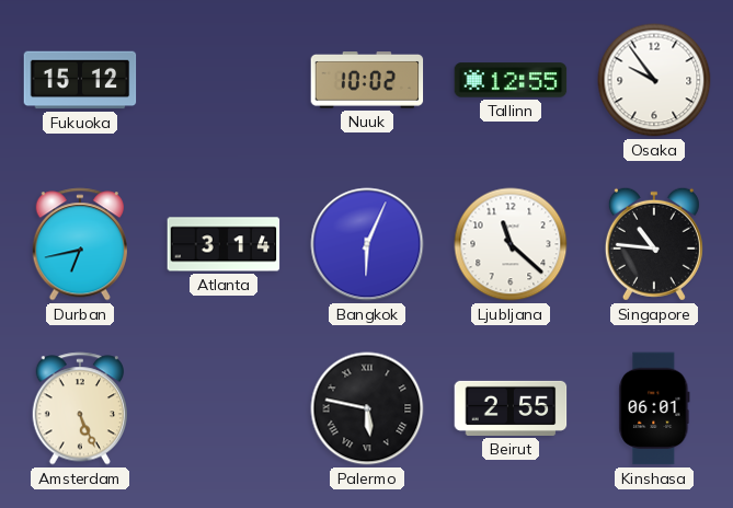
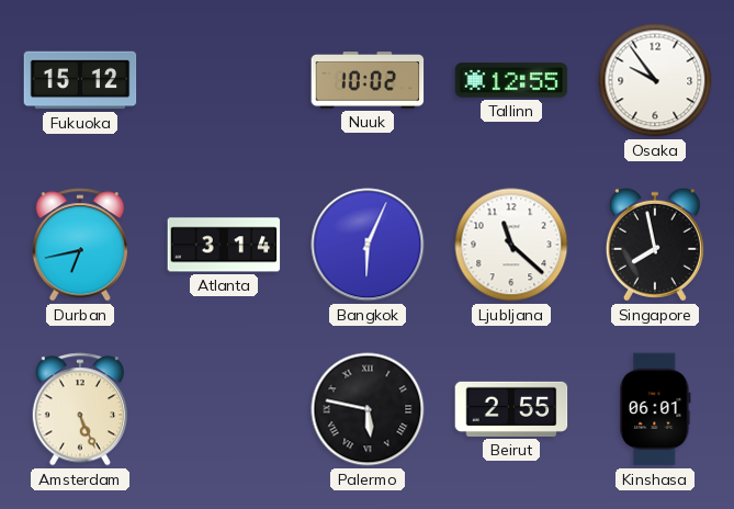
Singapore: 10:46 -> 7:58
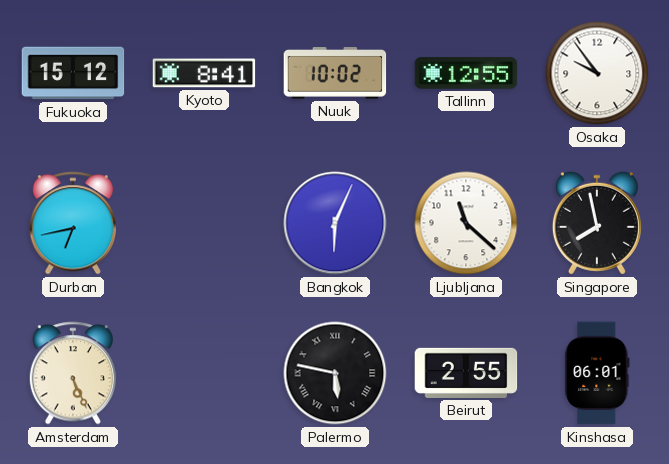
Kyoto: none -> 8:41
Atlanta: 3:14 -> none
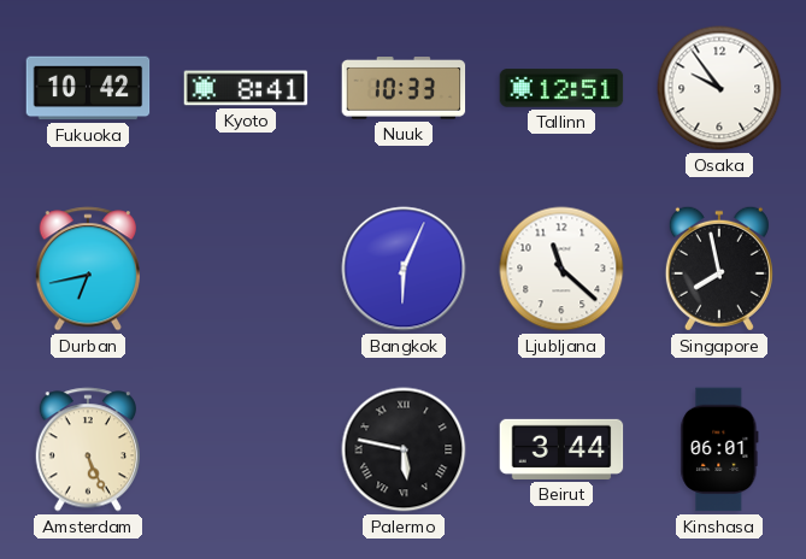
Fukuoka: 15:12 -> 10:42
Nuuk: 10:02 -> 10:33
Tallinn: 12:55 -> 12:51
Beirut: 2:55 -> 3:44
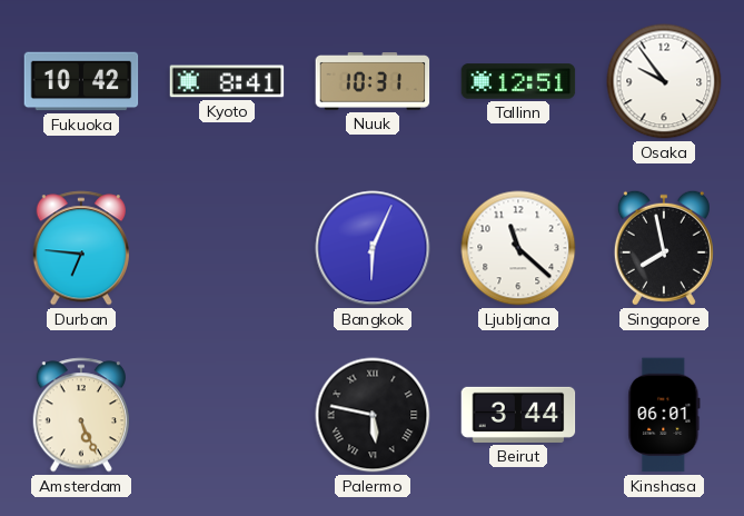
Nuuk: 10:33 -> 10:31
Durban: 6:43 -> 6:46
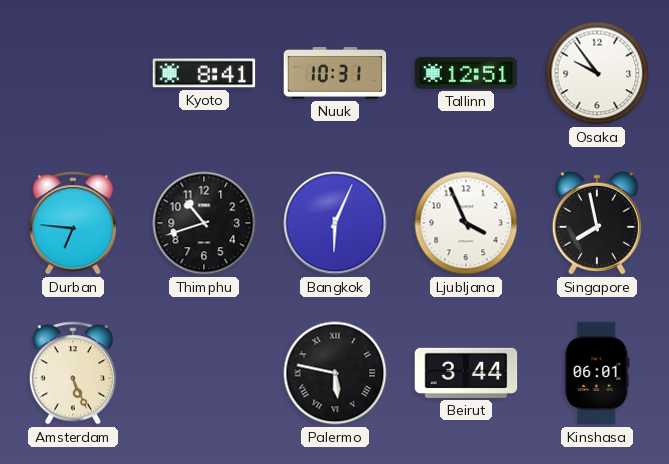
Fukuoka: 10:42 -> none
Thimphu: none -> 10:42
Ljubljana: 11:22 -> 3:56
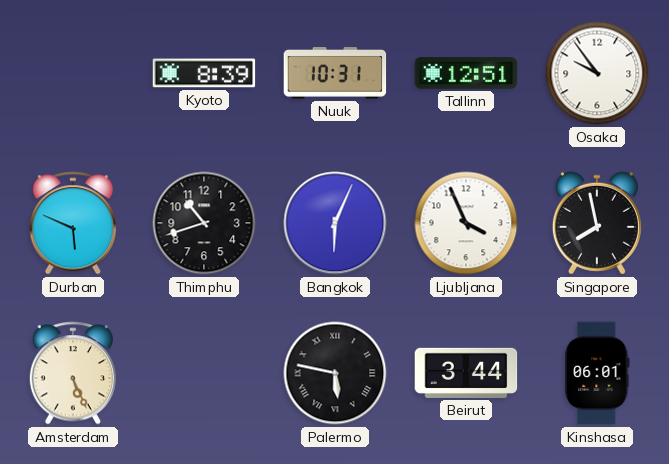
Kyoto: 8:41 -> 8:39
Durban: 6:46 -> 5:49
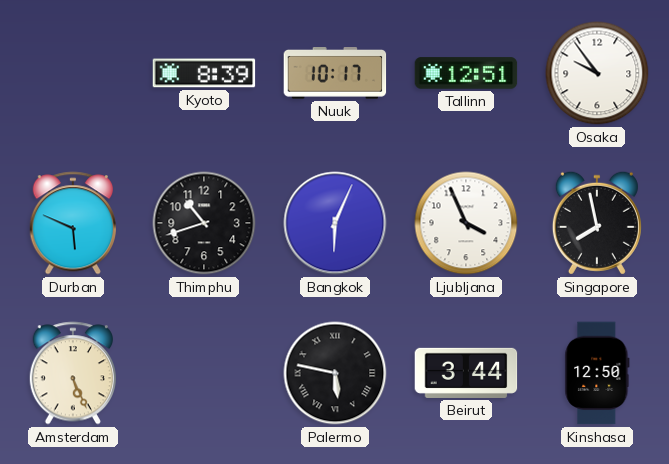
Nuuk: 10:31 -> 10:17
Kinshasa: 06:01 -> 12:50
